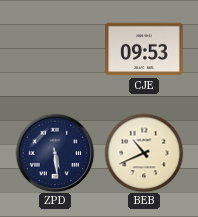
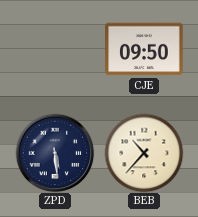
CJE: 09:53 -> 09:50
BEB: 10:41 -> 10:37
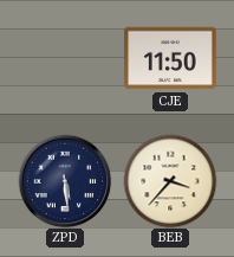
CJE: 09:50 -> 11:50
BEB: 10:37 -> 3:37
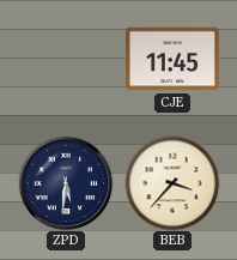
CJE: 11:50 -> 11:45
ZPD: 5:29 -> 5:31
